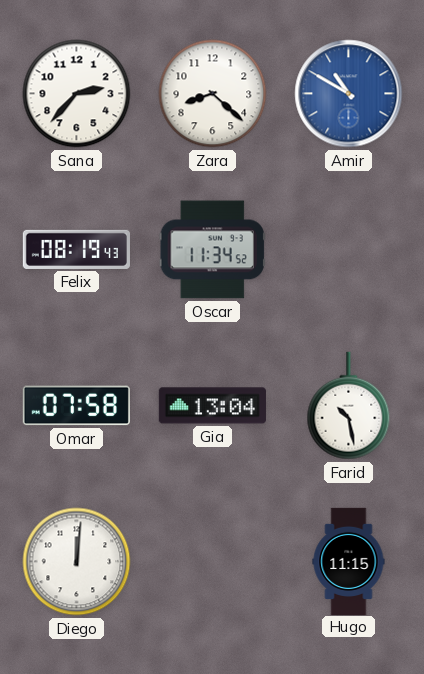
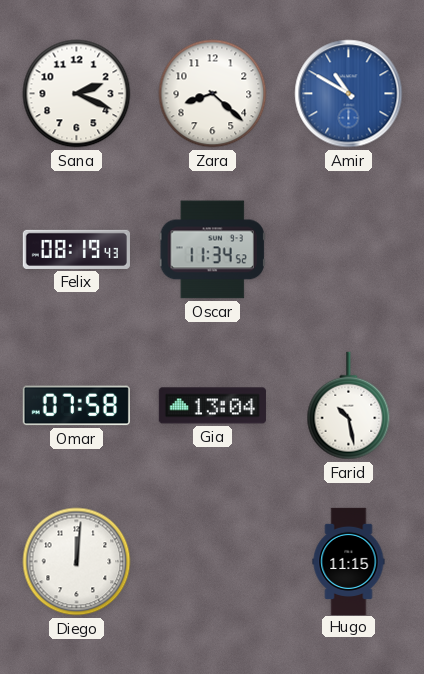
Sana: 2:37 -> 2:19
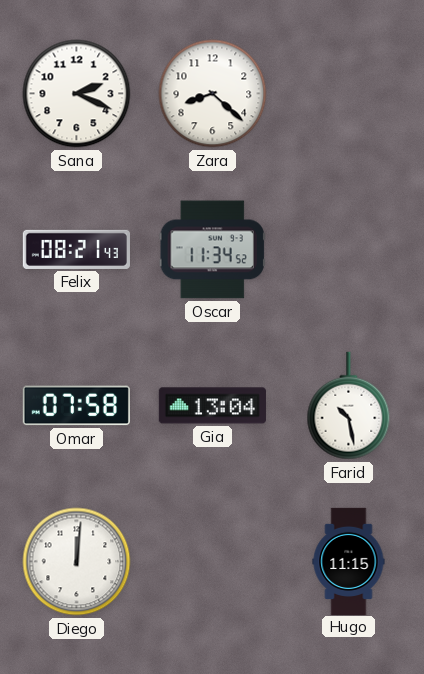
Amir: 10:50 -> none
Felix: 08:19 -> 08:21
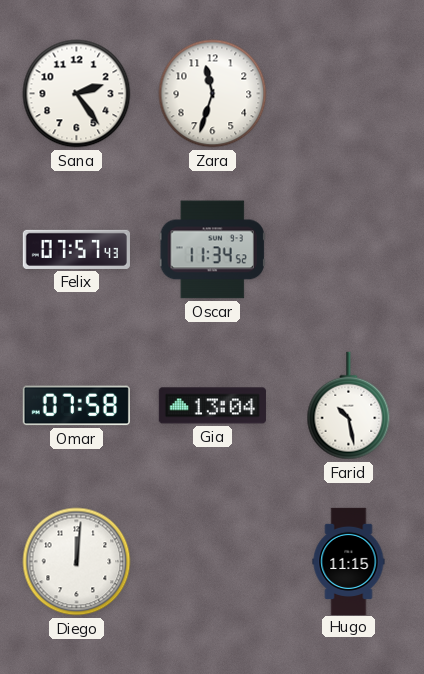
Sana: 2:19 -> 2:24
Zara: 8:22 -> 11:33
Felix: 08:21 -> 07:57
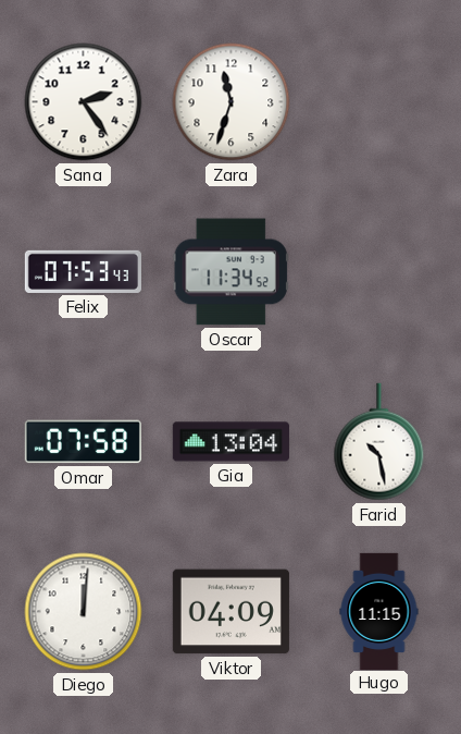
Felix: 07:57 -> 07:53
Viktor: none -> 04:09
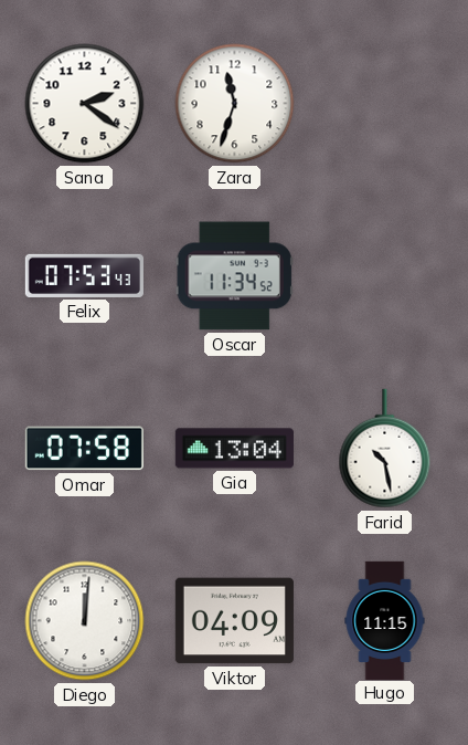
Sana: 2:24 -> 2:21
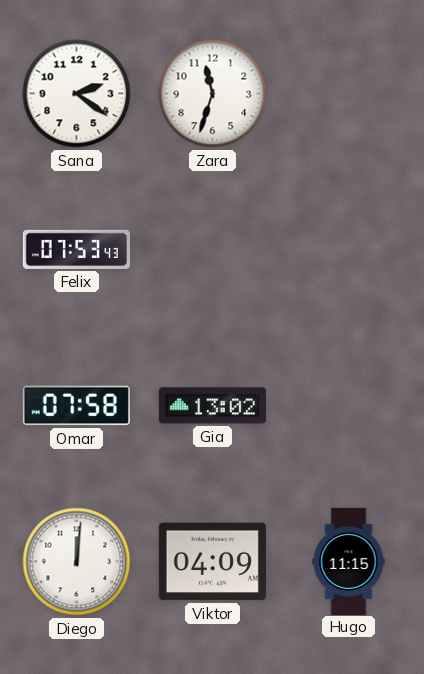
Oscar: 11:34 -> none
Gia: 13:04 -> 13:02
Farid: 10:28 -> none
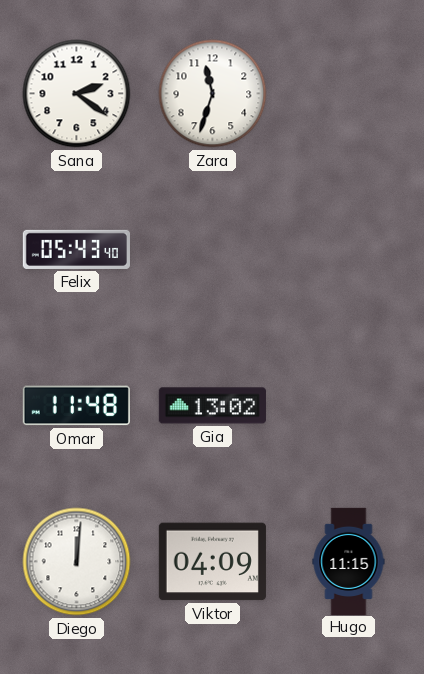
Felix: 07:53 -> 05:43
Omar: 07:58 -> 11:48
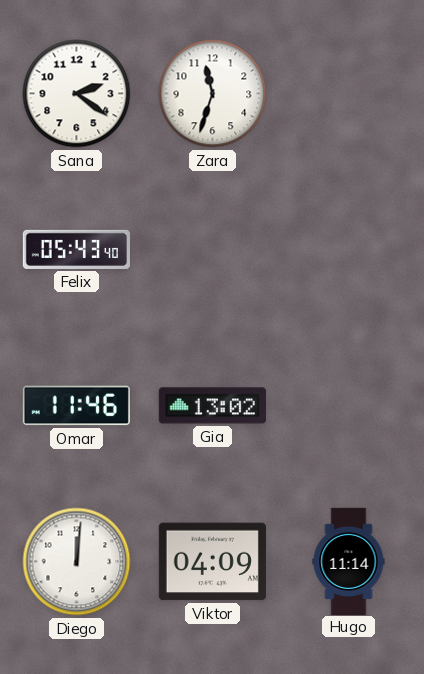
Omar: 11:48 -> 11:46
Hugo: 11:15 -> 11:14
